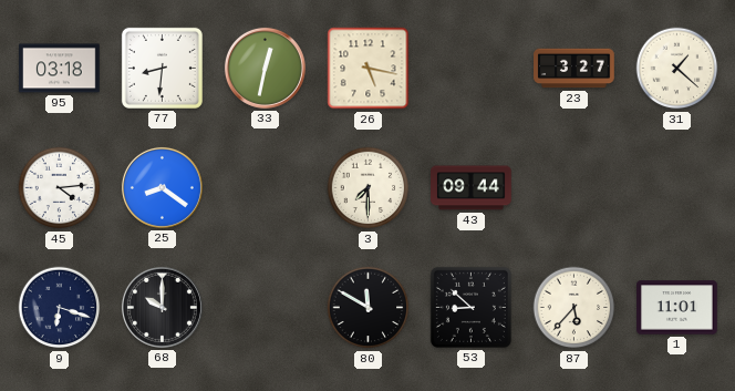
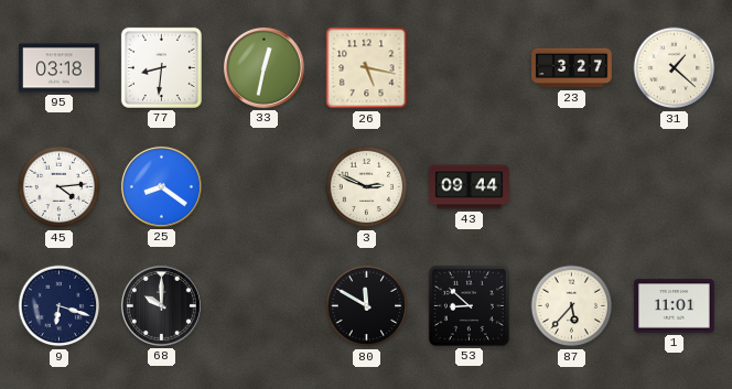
3: 7:30 -> 2:49
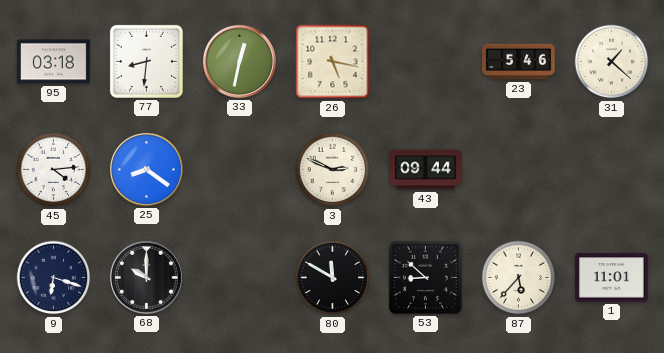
23: 3:27 -> 5:46
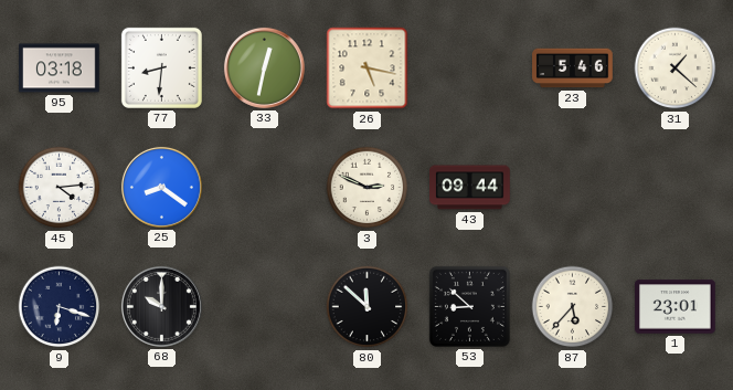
80: 11:50 -> 11:52
1: 11:01 -> 23:01
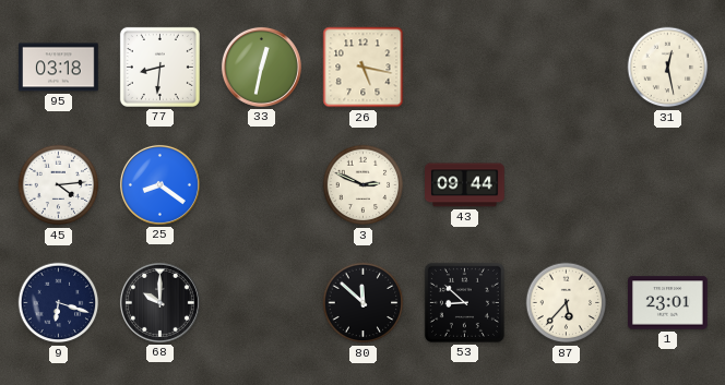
23: 5:46 -> none
31: 1:22 -> 12:28
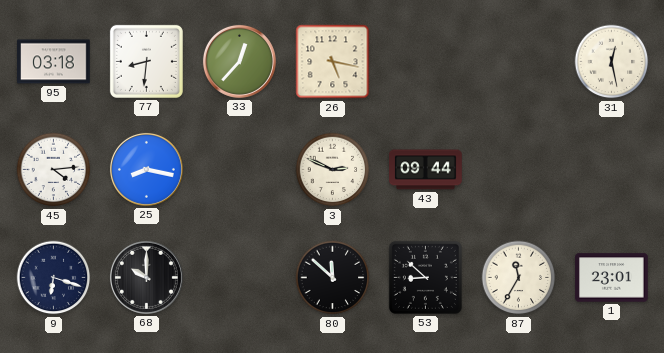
33: 12:32 -> 12:37
25: 8:21 -> 8:17
87: 5:37 -> 11:35
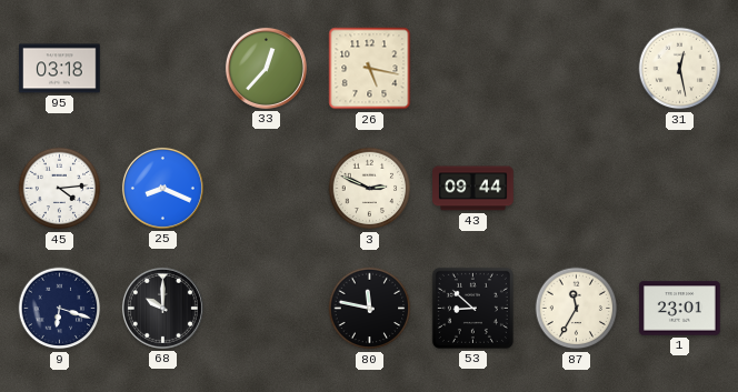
77: 8:31 -> none
25: 8:17 -> 8:19
80: 11:52 -> 11:47
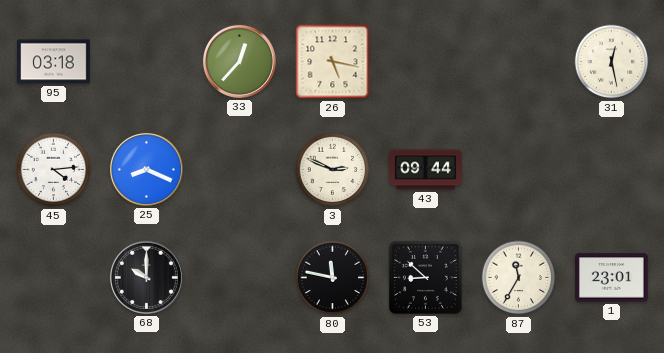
9: 6:18 -> none
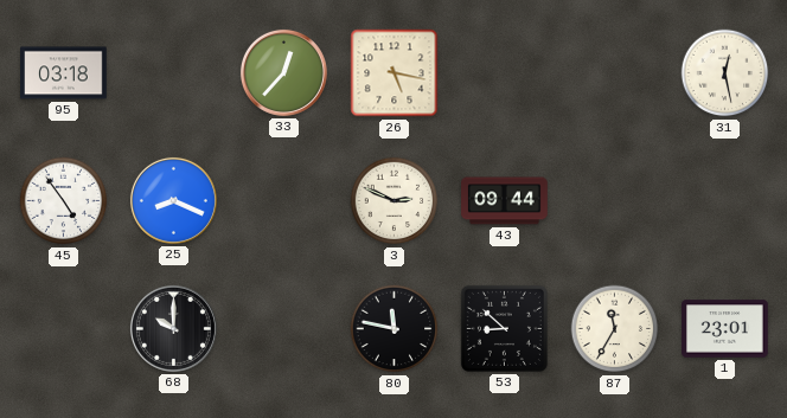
45: 4:14 -> 4:54
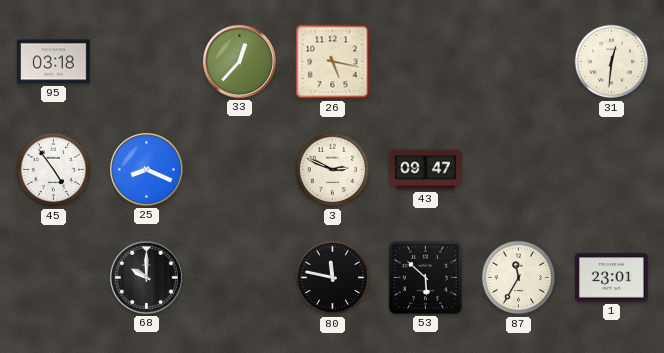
31: 12:28 -> 12:31
43: 09:44 -> 09:47
53: 8:52 -> 5:52
